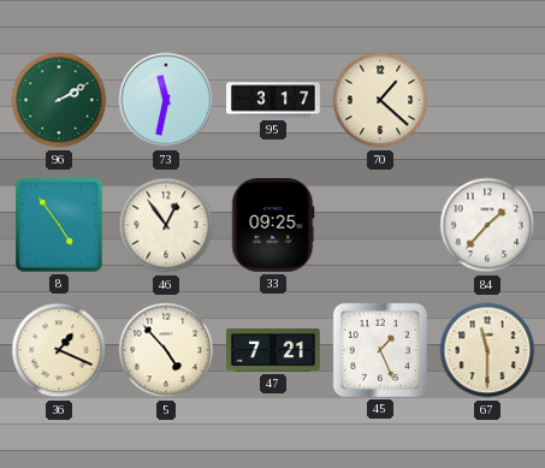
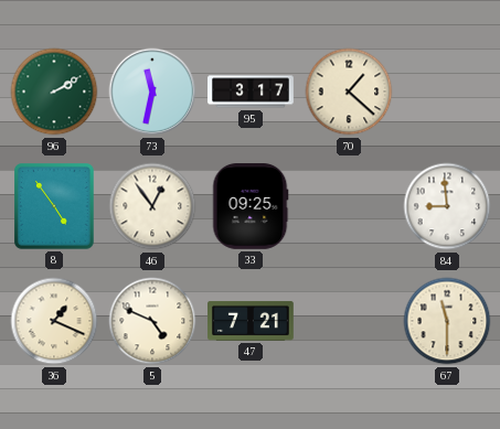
84: 1:37 -> 8:59
5: 4:53 -> 4:49
45: 1:26 -> none
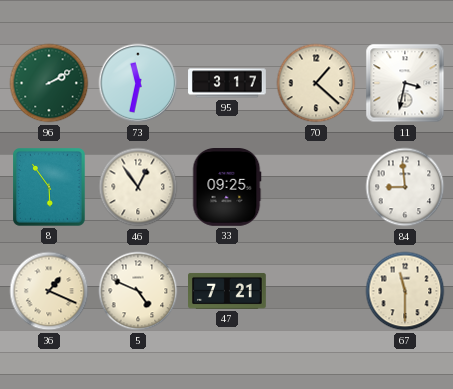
11: none -> 3:32
8: 4:54 -> 5:54
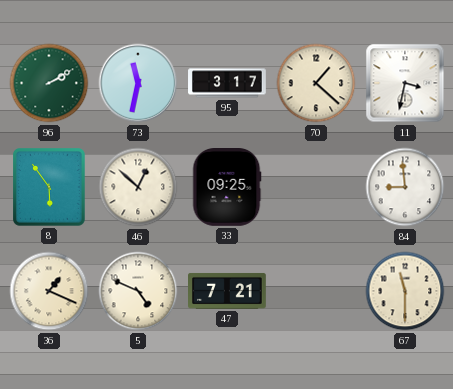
46: 12:54 -> 12:52
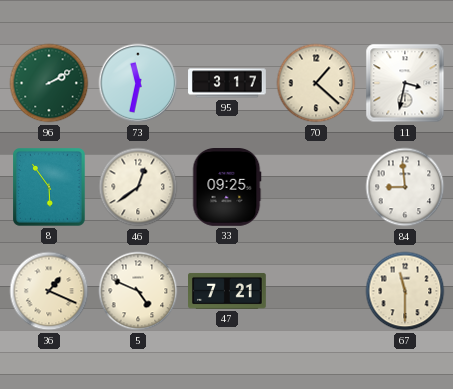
46: 12:52 -> 12:39
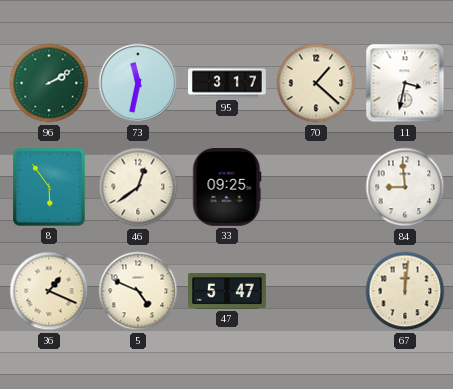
47: 7:21 -> 5:47
67: 11:30 -> 12:01
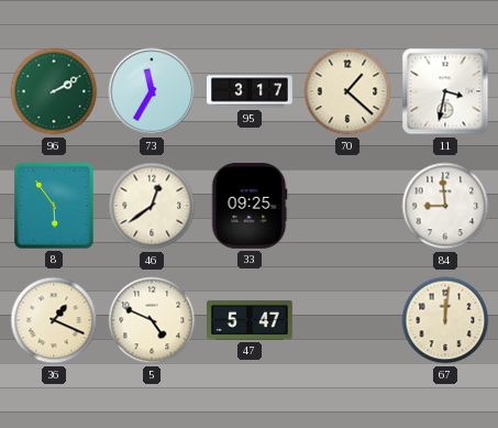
73: 11:32 -> 11:35
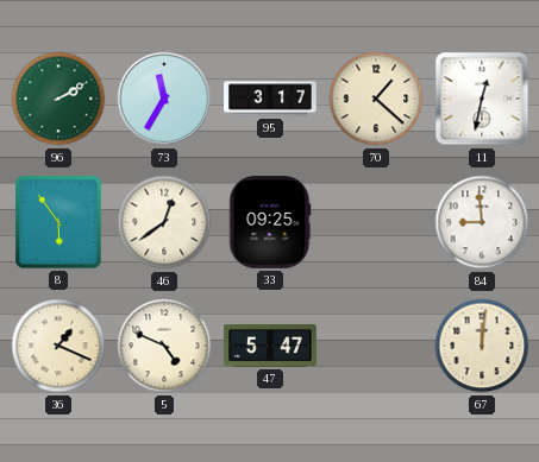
11: 3:32 -> 12:32
